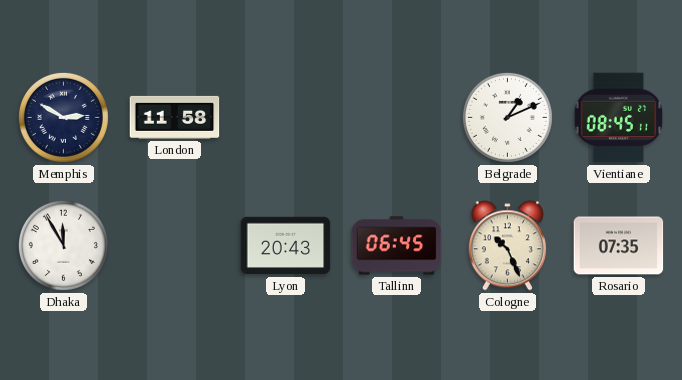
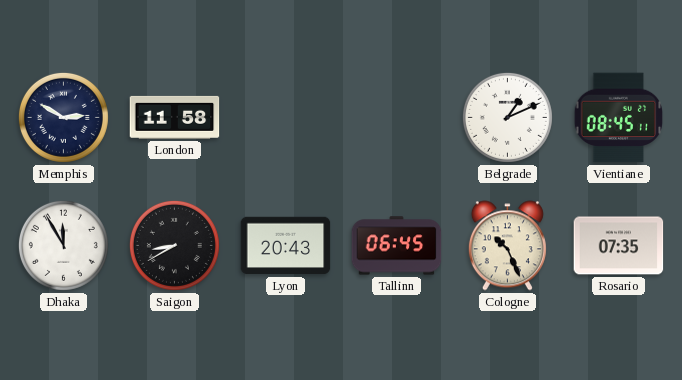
Saigon: none -> 8:40
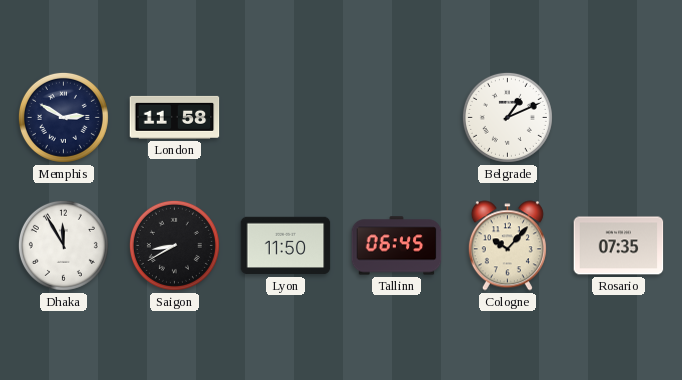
Vientiane: 08:45 -> none
Lyon: 20:43 -> 11:50
Cologne: 10:26 -> 10:07
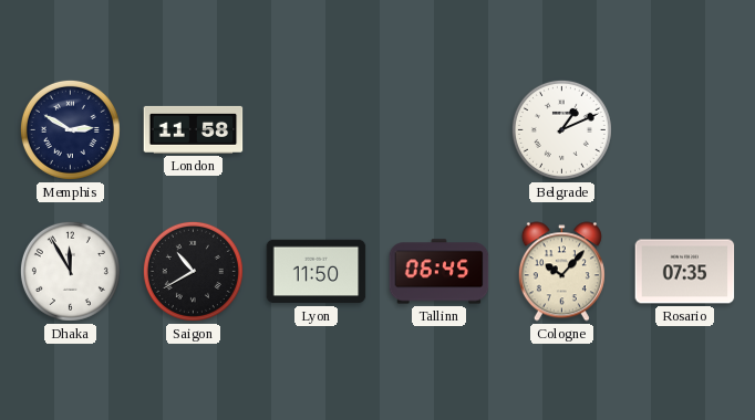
Saigon: 8:40 -> 10:40
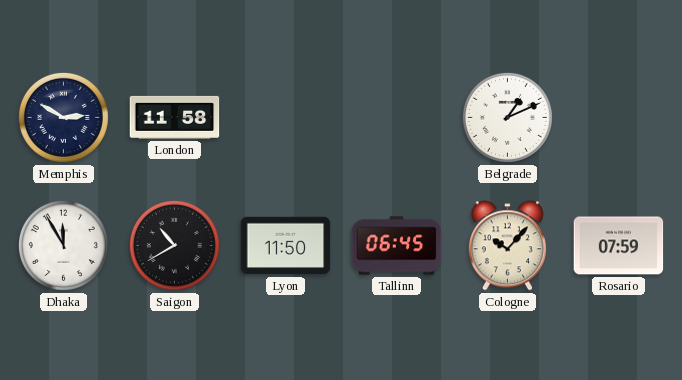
Rosario: 07:35 -> 07:59
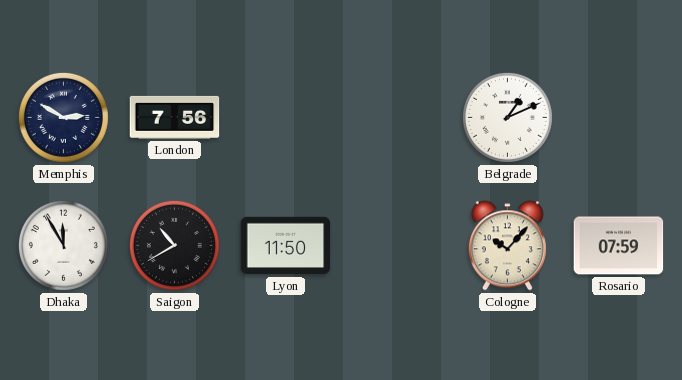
London: 11:58 -> 7:56
Tallinn: 06:45 -> none
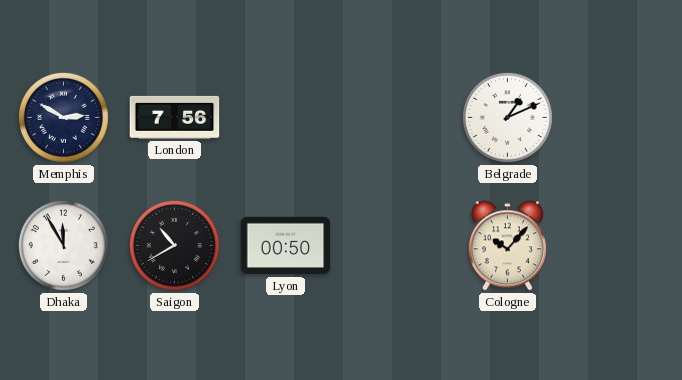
Lyon: 11:50 -> 00:50
Rosario: 07:59 -> none
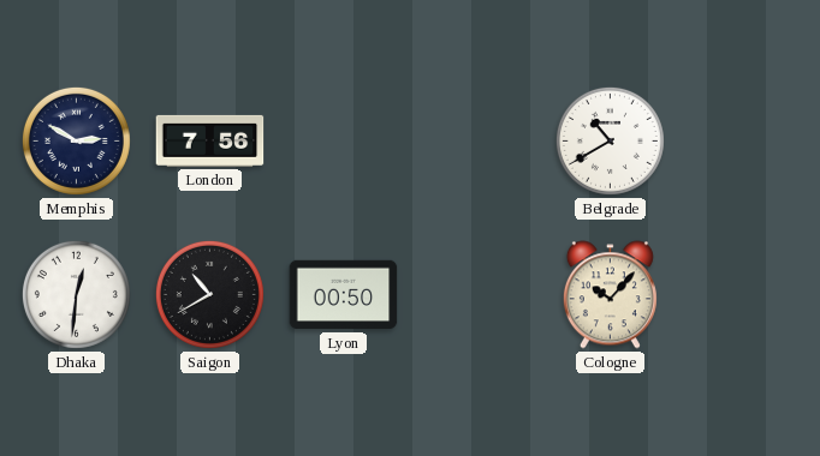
Belgrade: 1:11 -> 10:40
Dhaka: 11:55 -> 12:31
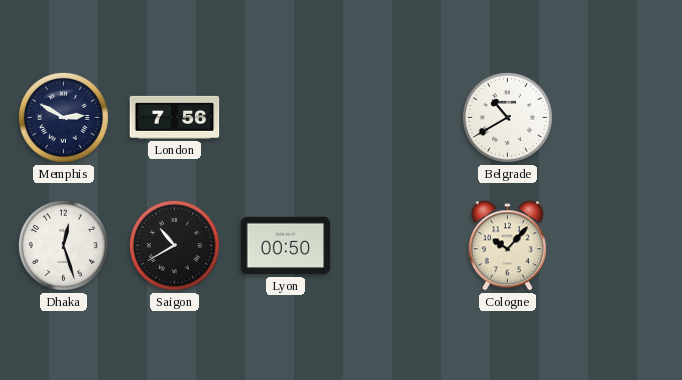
Dhaka: 12:31 -> 12:27
